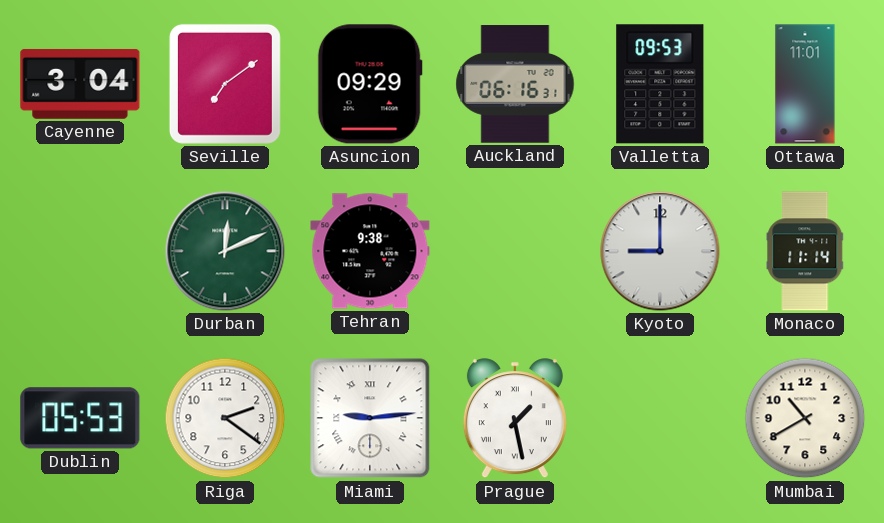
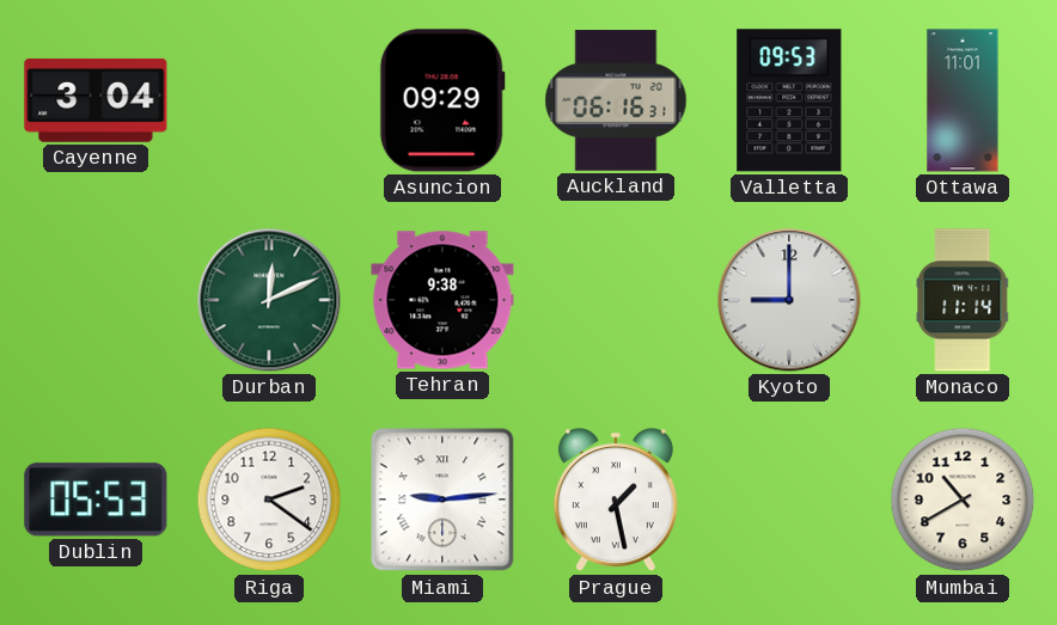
Seville: 7:09 -> none
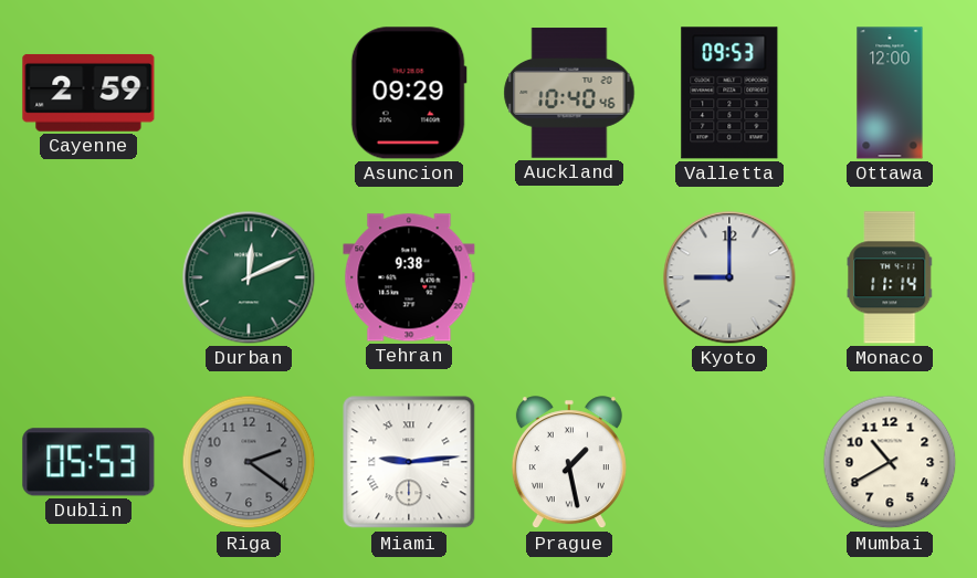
Cayenne: 3:04 -> 2:59
Auckland: 06:16 -> 10:40
Ottawa: 11:01 -> 12:00
Riga dial: white -> grey
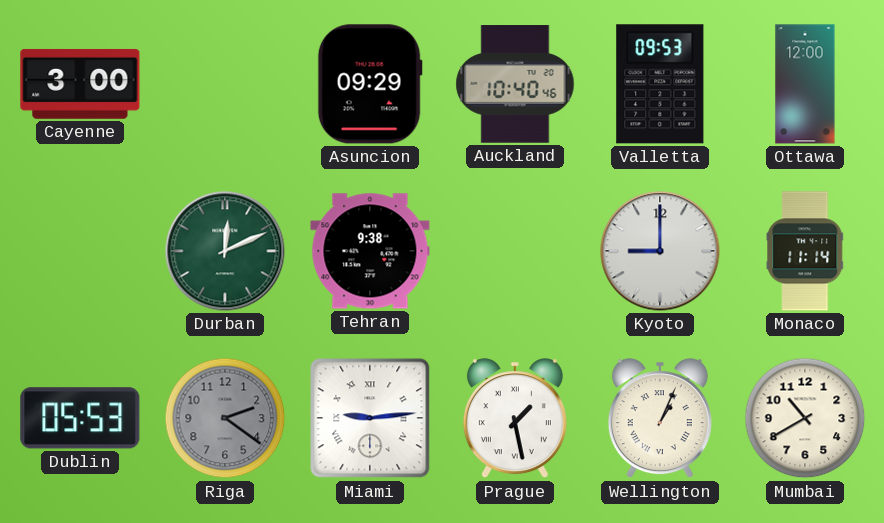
Cayenne: 2:59 -> 3:00
Wellington: none -> 1:04
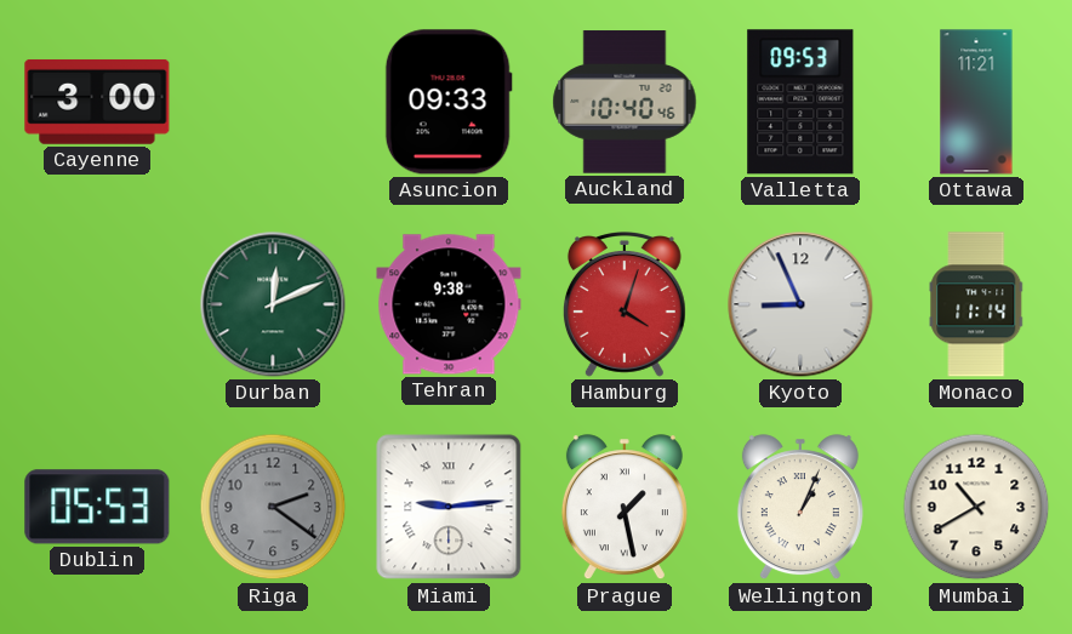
Asuncion: 09:29 -> 09:33
Ottawa: 12:00 -> 11:21
Hamburg: none -> 4:03
Kyoto: 9:00 -> 8:56
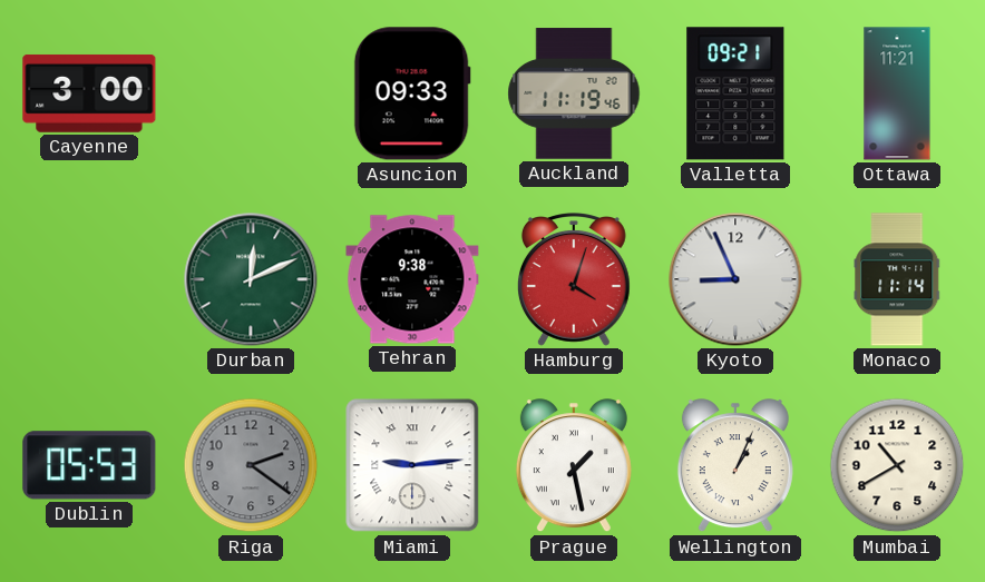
Auckland: 10:40 -> 11:19
Valletta: 09:53 -> 09:21
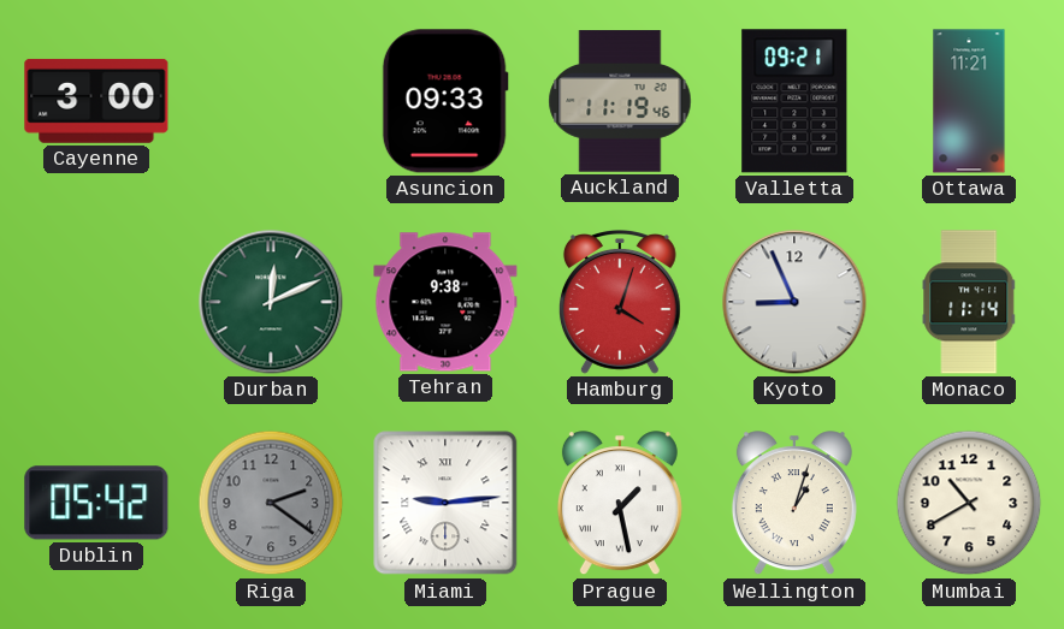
Dublin: 05:53 -> 05:42
Wellington: 1:04 -> 1:03
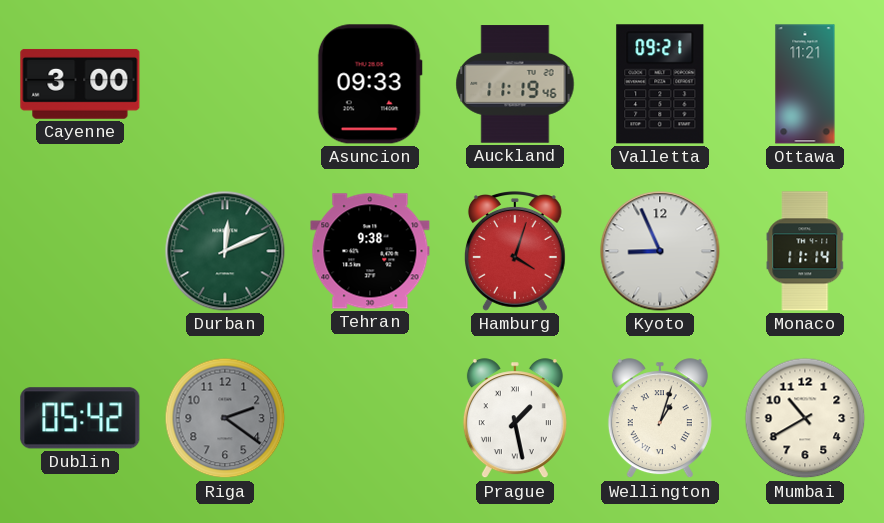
Miami: 9:14 -> none
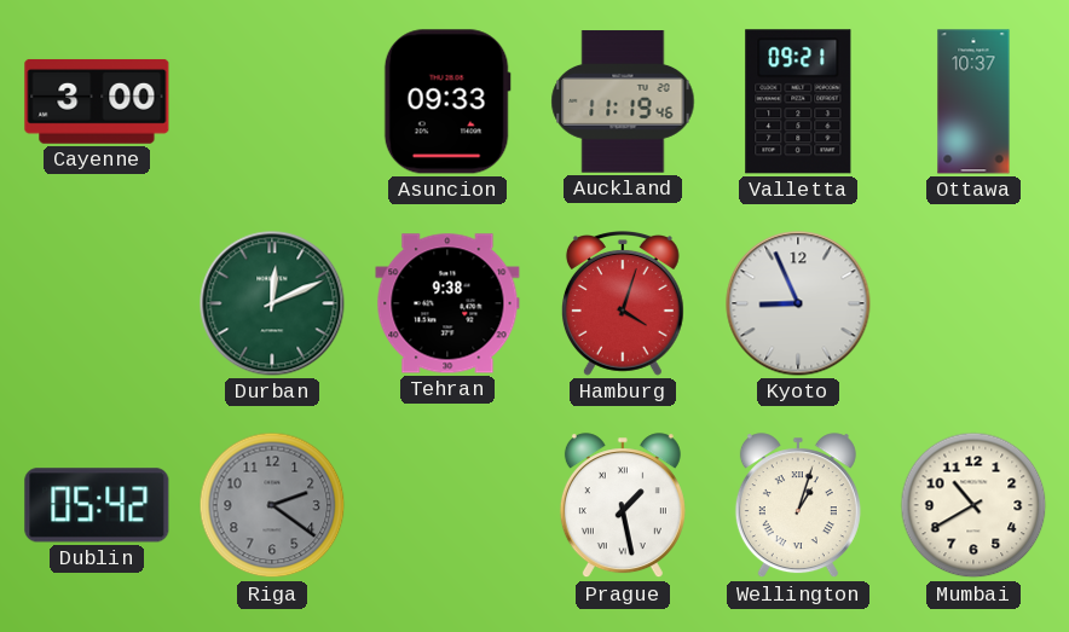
Ottawa: 11:21 -> 10:37
Monaco: 11:14 -> none
